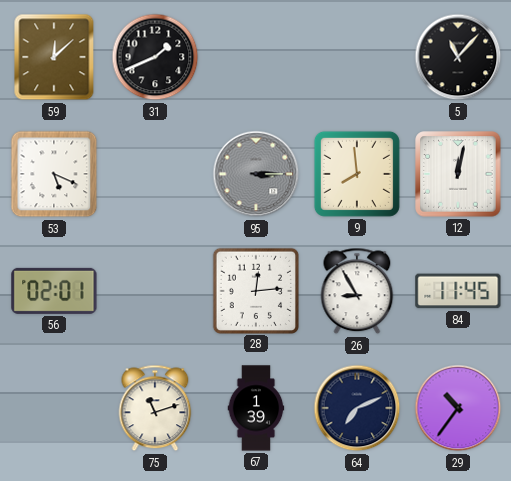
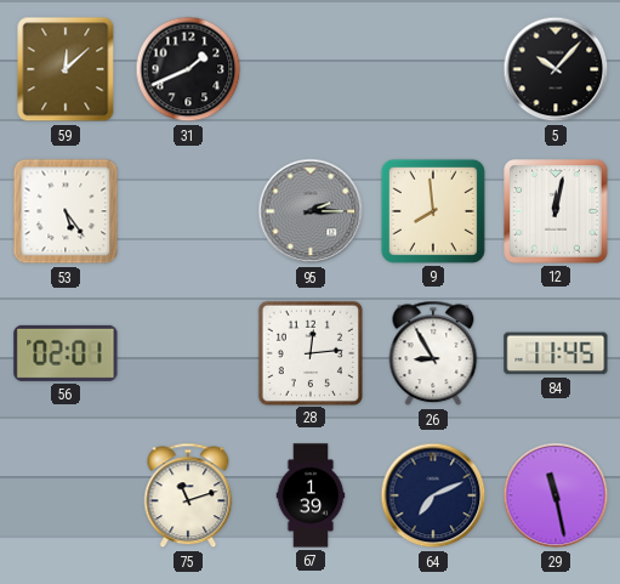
5: 11:07 -> 10:07
53: 5:19 -> 5:24
95: 3:15 -> 2:15
29: 10:36 -> 11:28
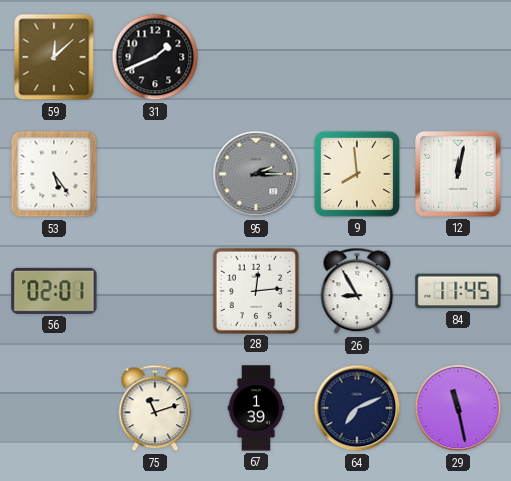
5: 10:07 -> none
